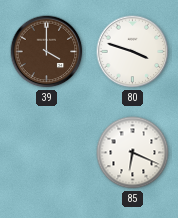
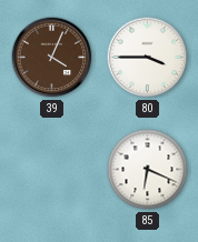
39: 4:00 -> 4:04
80: 3:48 -> 3:45
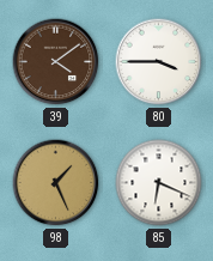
39: 4:04 -> 4:09
98: none -> 1:26
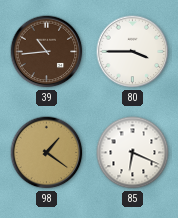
39: 4:09 -> 10:44
98: 1:26 -> 1:21
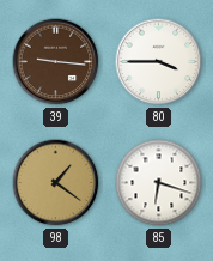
39: 10:44 -> 9:16
85: 6:19 -> 6:18
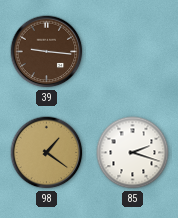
80: 3:45 -> none
85: 6:18 -> 2:18
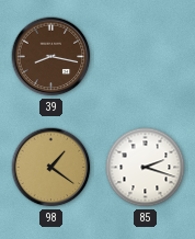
39: 9:16 -> 8:17
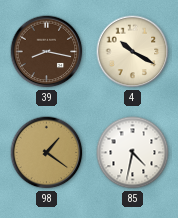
4: none -> 10:20
85: 2:18 -> 4:32
